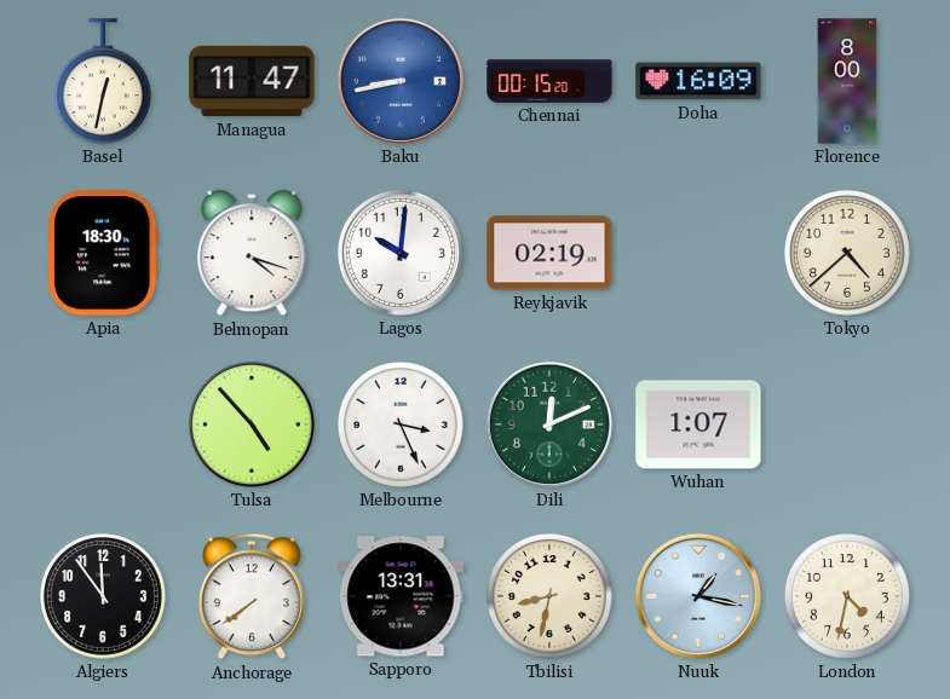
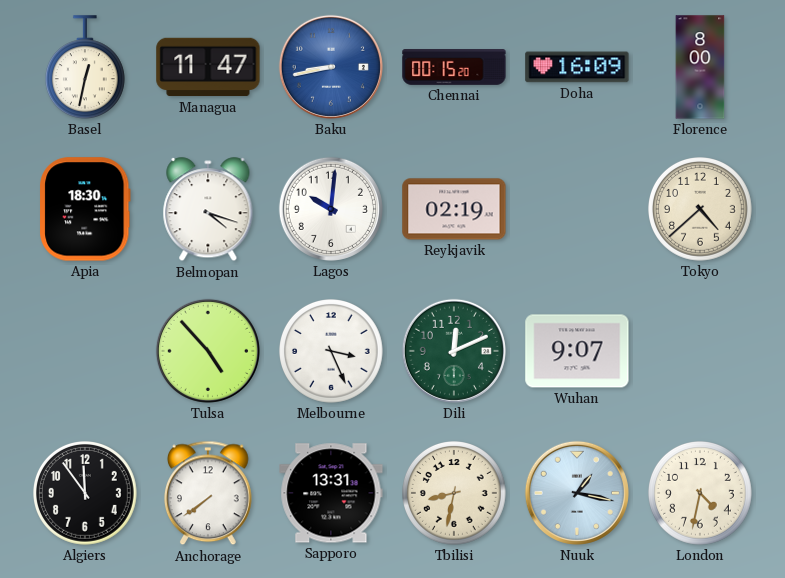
Wuhan: 1:07 -> 9:07
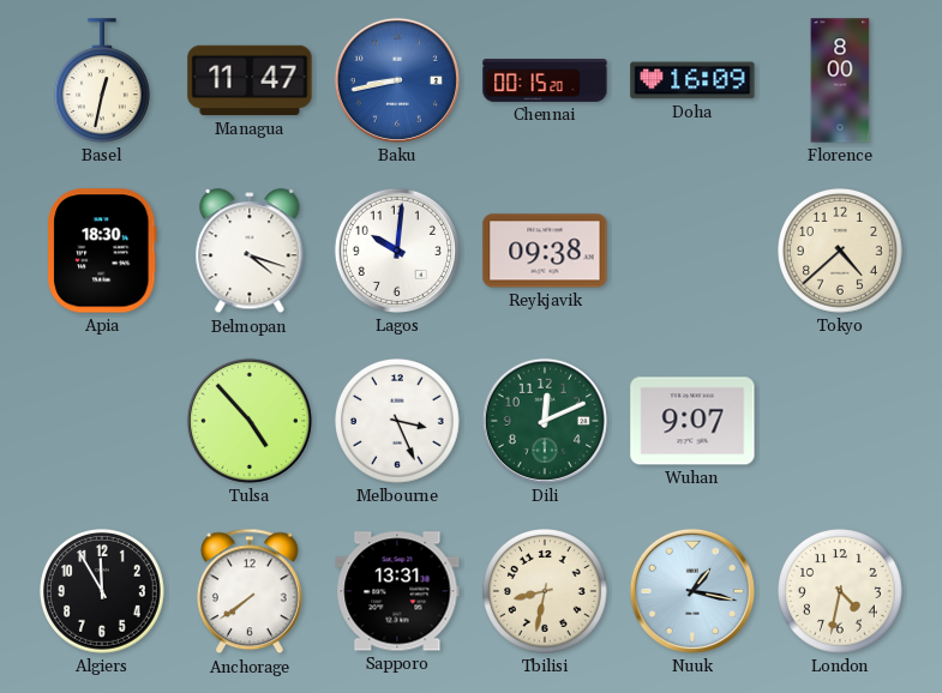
Reykjavik: 02:19 -> 09:38
Algiers: 11:54 -> 11:55
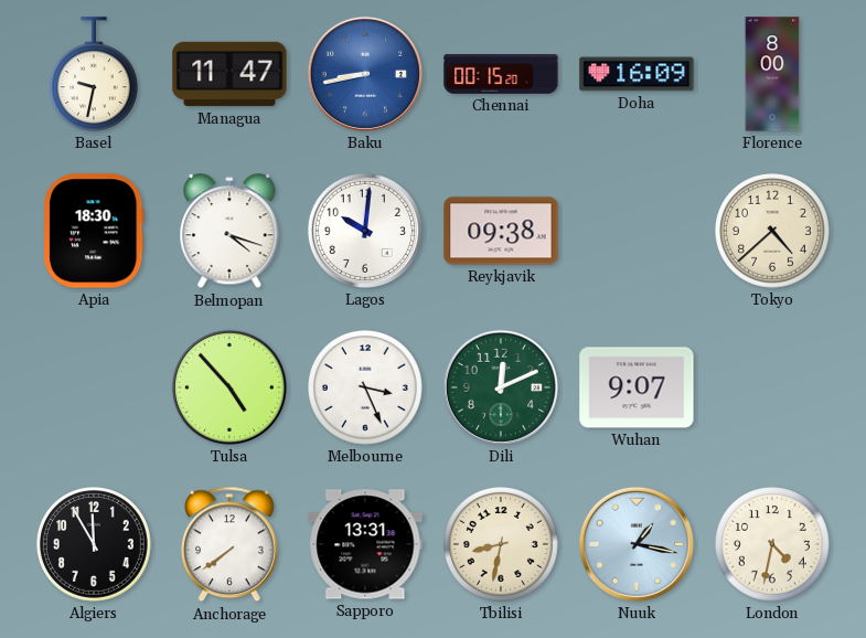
Basel: 12:32 -> 9:32
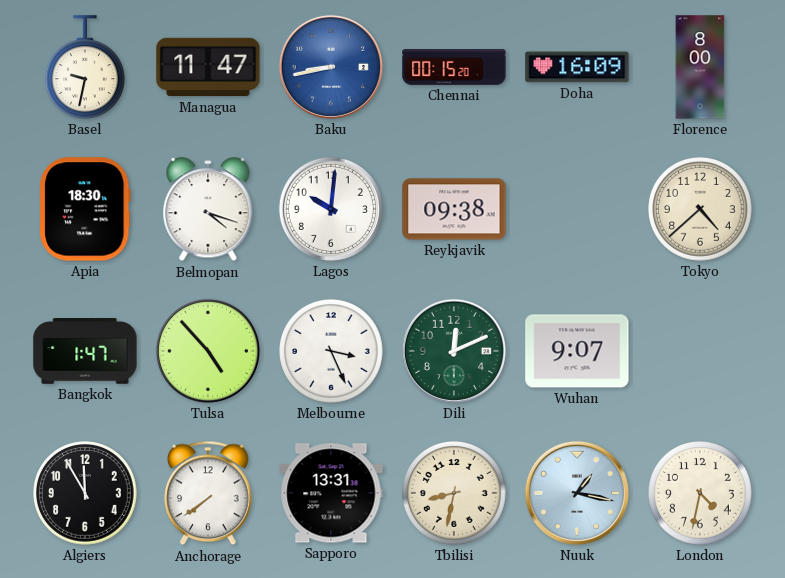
Bangkok: none -> 1:47
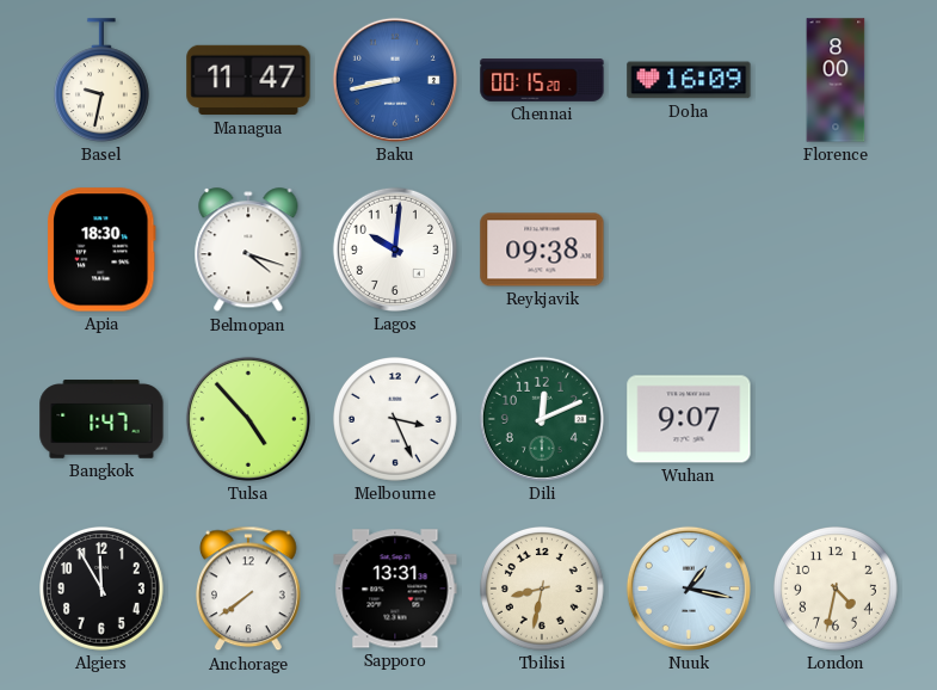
Tokyo: 4:38 -> none
